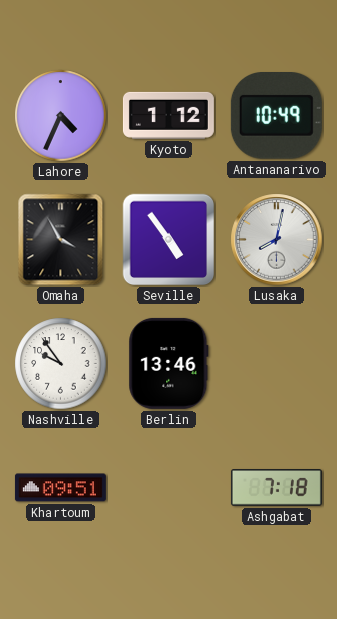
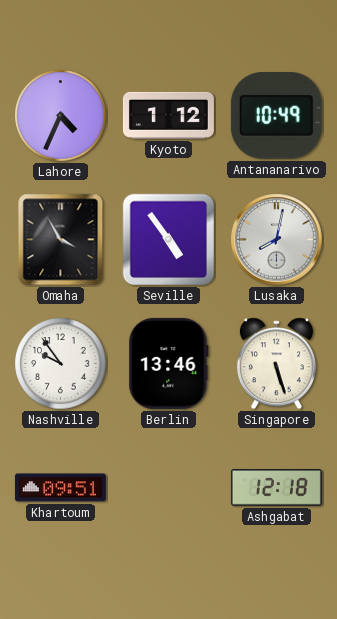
Singapore: none -> 5:27
Ashgabat: 7:18 -> 12:18
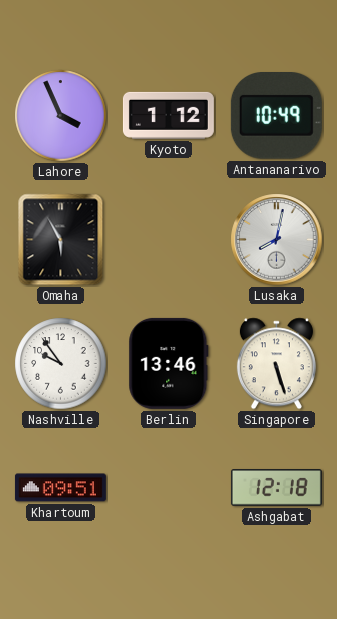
Lahore: 4:34 -> 3:56
Omaha: 3:55 -> 5:55
Seville: 4:54 -> none
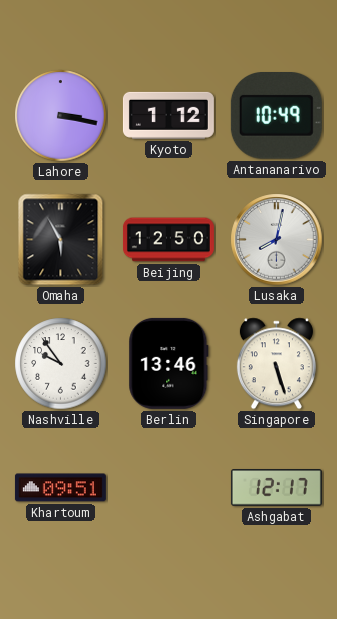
Lahore: 3:56 -> 3:17
Beijing: none -> 12:50
Ashgabat: 12:18 -> 12:17
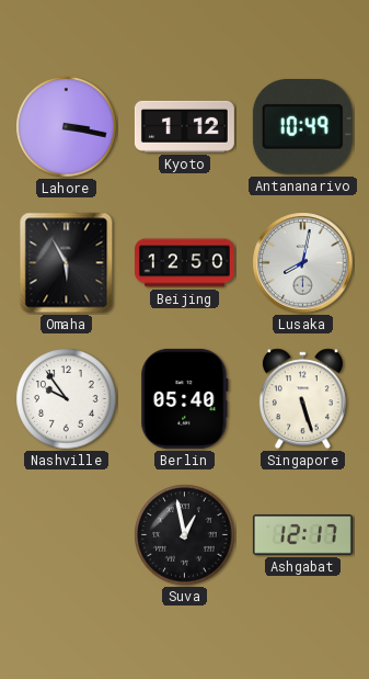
Berlin: 13:46 -> 05:40
Khartoum: 09:51 -> none
Suva: none -> 12:58
